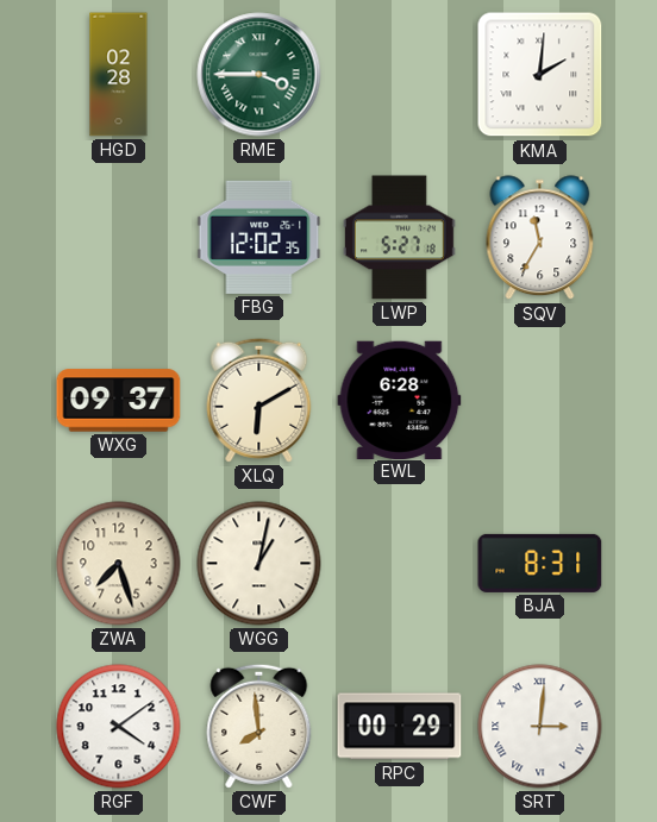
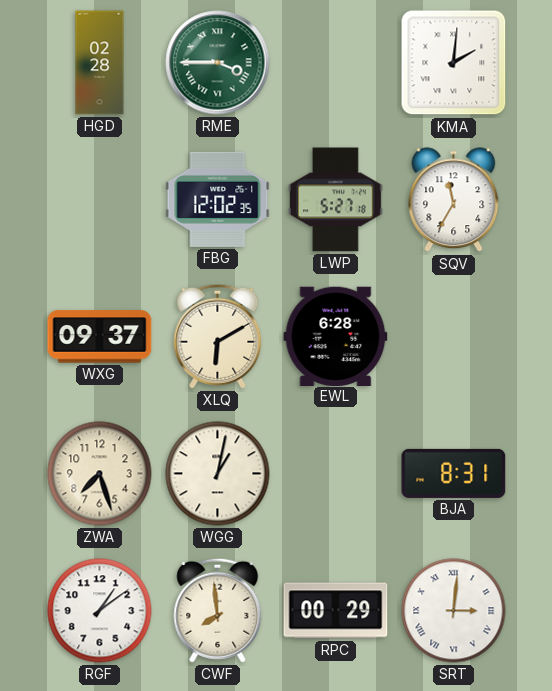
RGF: 4:09 -> 1:09
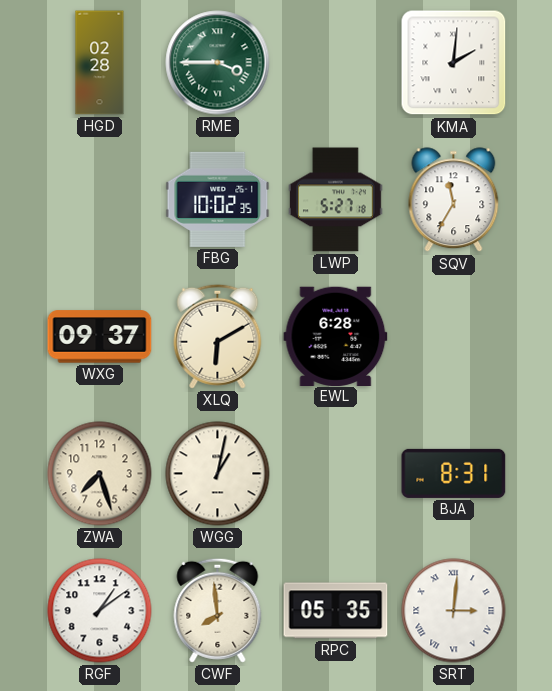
FBG: 12:02 -> 10:02
RPC: 00:29 -> 05:35
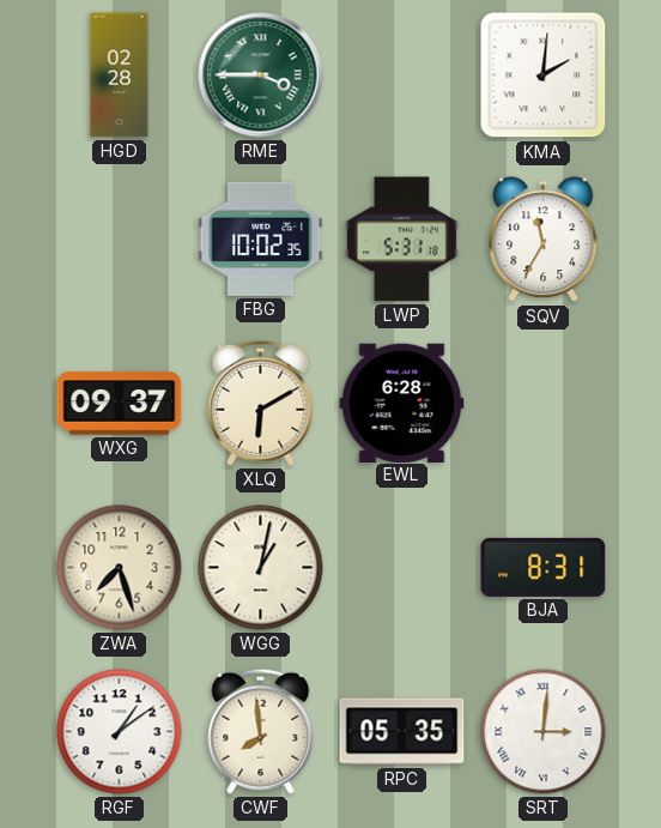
LWP: 5:27 -> 5:31
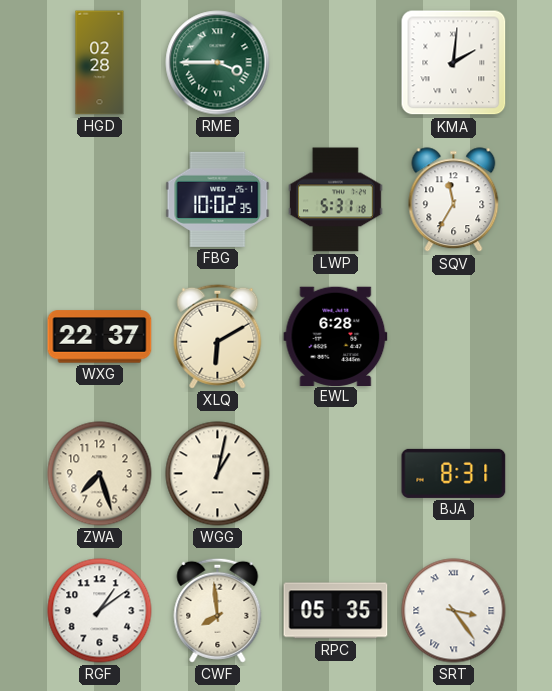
WXG: 09:37 -> 22:37
SRT: 3:01 -> 3:24
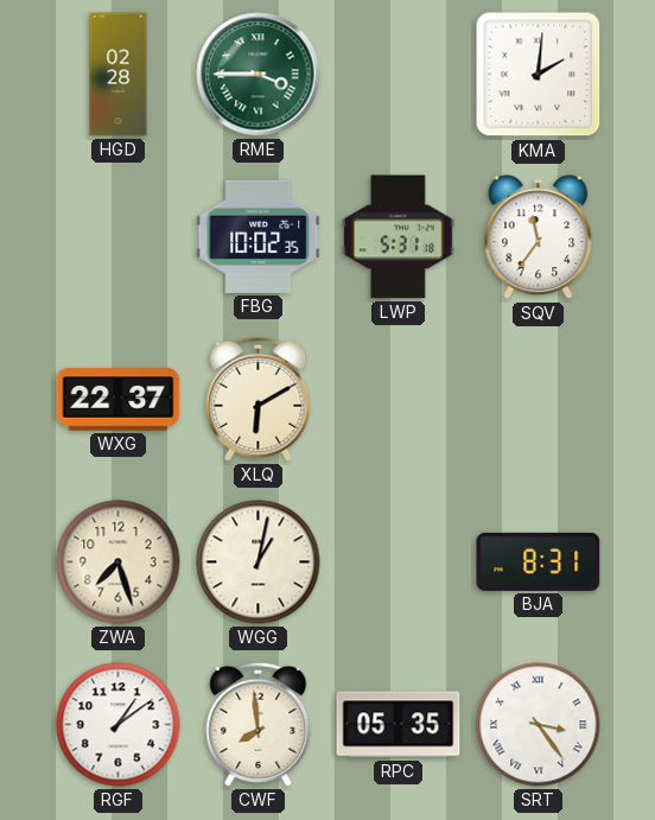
SQV: 11:35 -> 11:36
EWL: 6:28 -> none
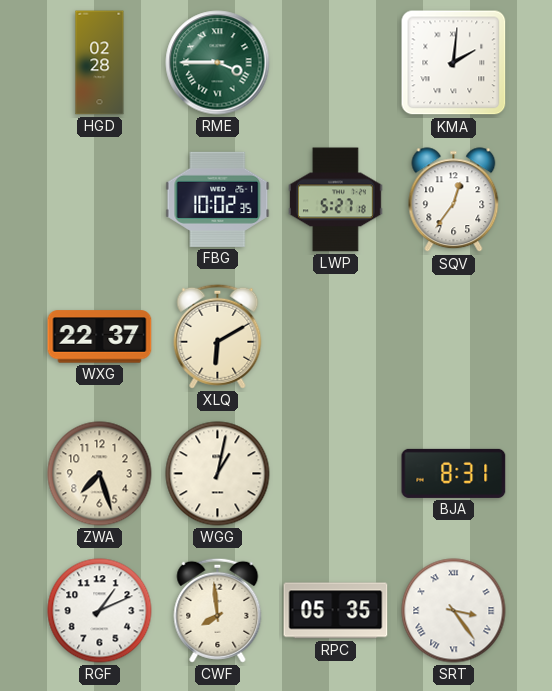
LWP: 5:31 -> 5:27
SQV: 11:36 -> 12:36
RGF: 1:09 -> 1:11
